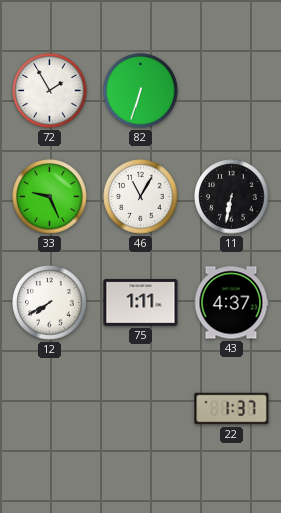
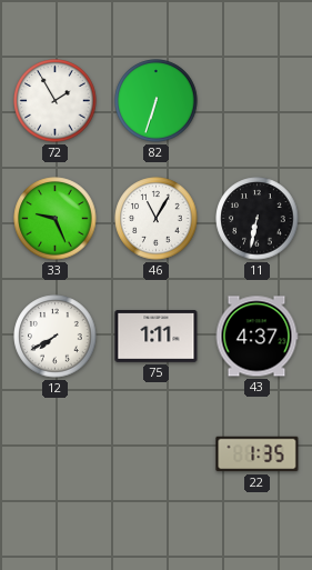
22: 1:37 -> 1:35
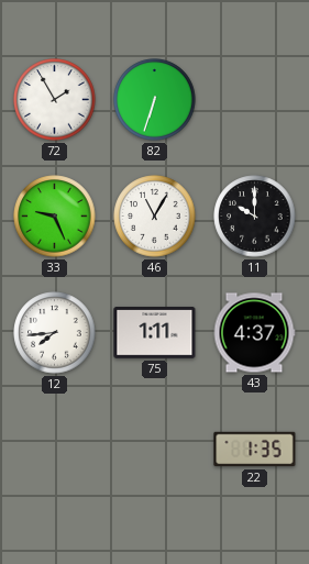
11: 6:32 -> 10:00
12: 7:40 -> 7:44
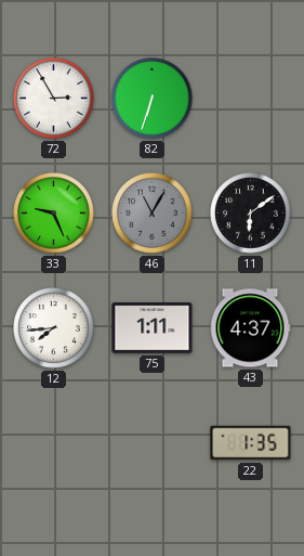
72: 1:55 -> 2:55
46 dial: white -> grey
11: 10:00 -> 6:09
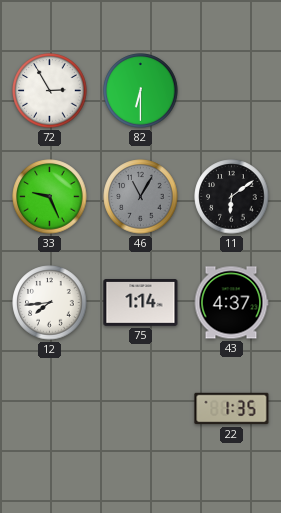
82: 6:33 -> 6:30
75: 1:11 -> 1:14
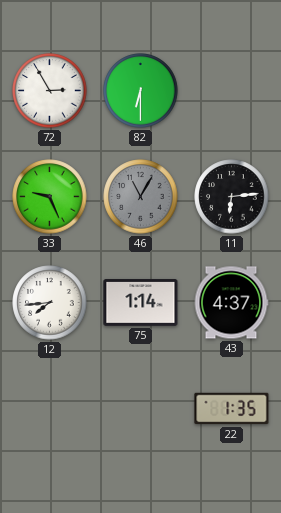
11: 6:09 -> 6:14
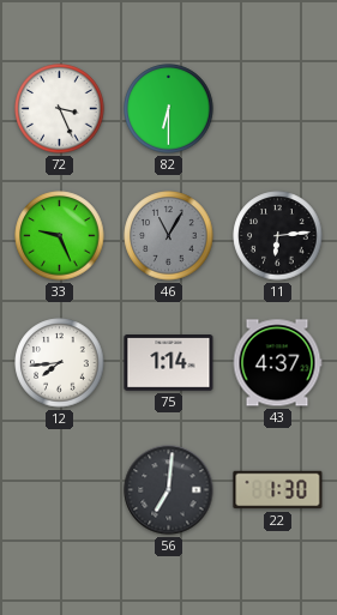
72: 2:55 -> 3:26
56: none -> 7:01
22: 1:35 -> 1:30
